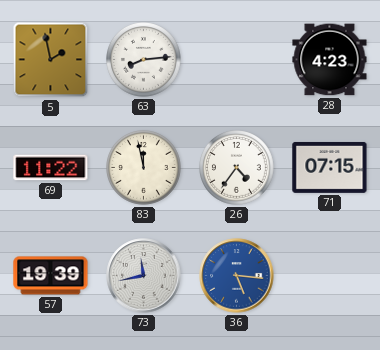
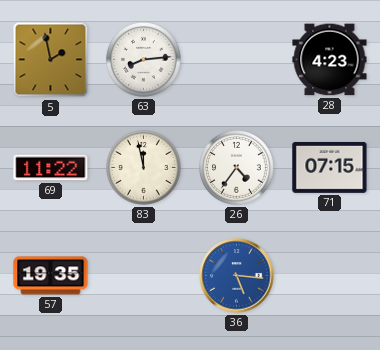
57: 19:39 -> 19:35
73: 11:43 -> none
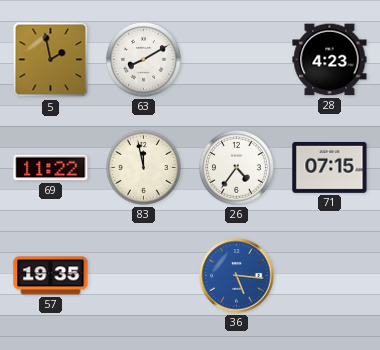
63: 8:14 -> 8:10
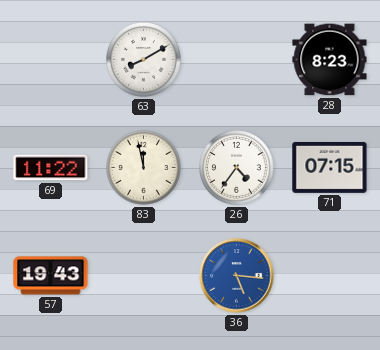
5: 1:58 -> none
28: 4:23 -> 8:23
57: 19:35 -> 19:43
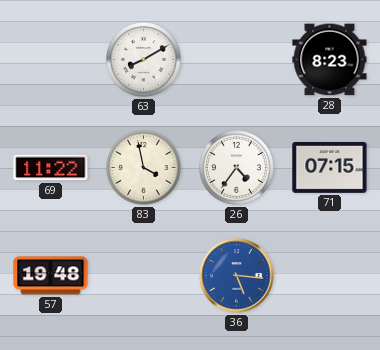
83: 11:58 -> 3:58
57: 19:43 -> 19:48
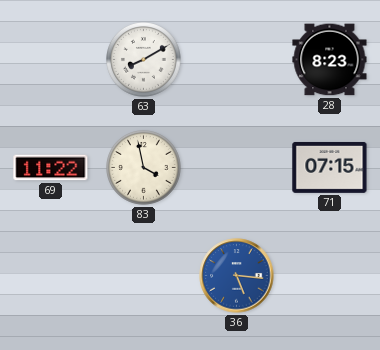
26: 4:36 -> none
57: 19:48 -> none
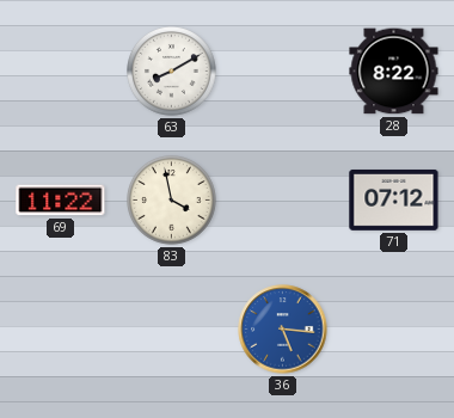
28: 8:23 -> 8:22
71: 07:15 -> 07:12
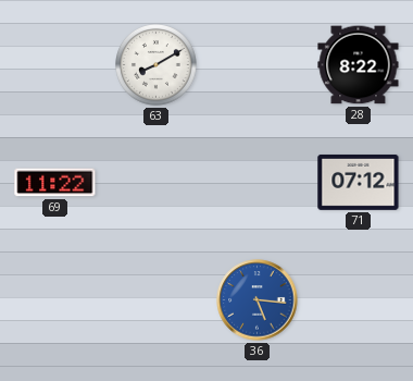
83: 3:58 -> none
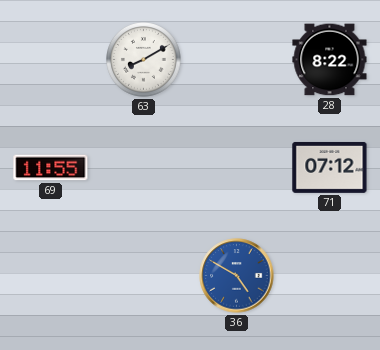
69: 11:22 -> 11:55
36: 5:16 -> 4:50
